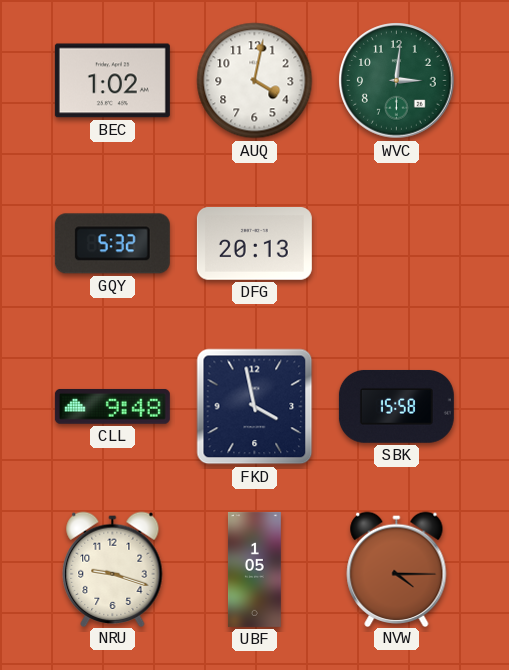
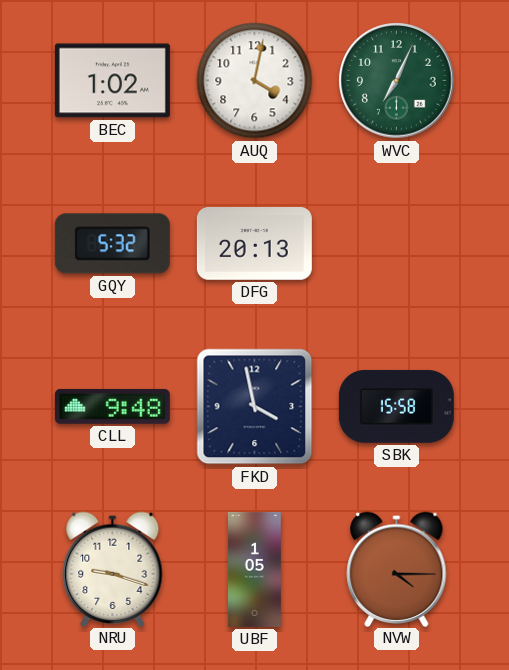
WVC: 3:01 -> 7:04
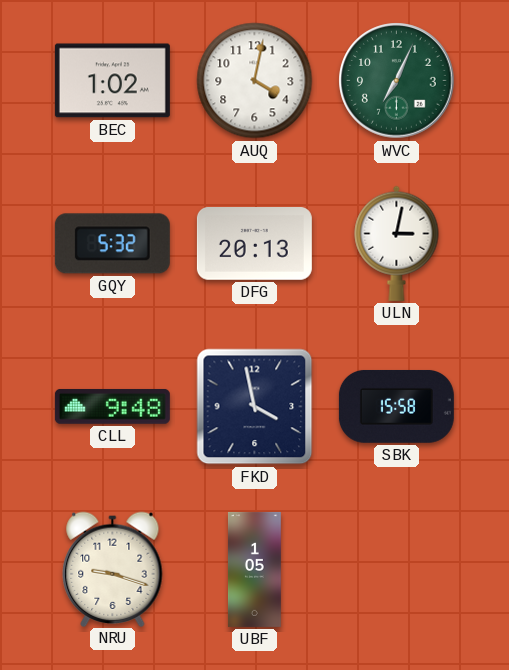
ULN: none -> 3:02
NVW: 4:15 -> none
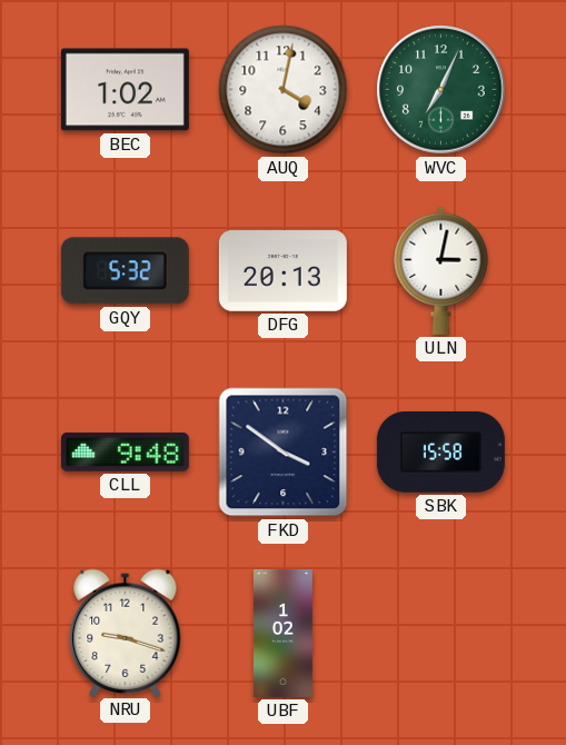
FKD: 3:58 -> 3:51
UBF: 1:05 -> 1:02
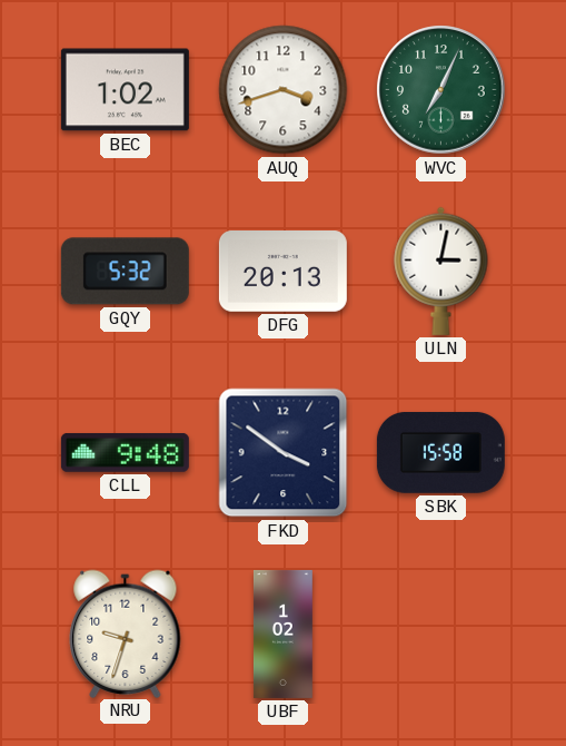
AUQ: 4:02 -> 3:42
NRU: 9:18 -> 9:33
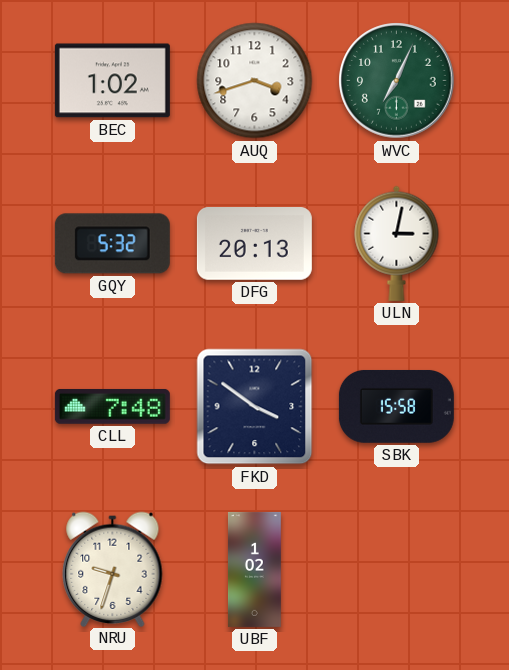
CLL: 9:48 -> 7:48
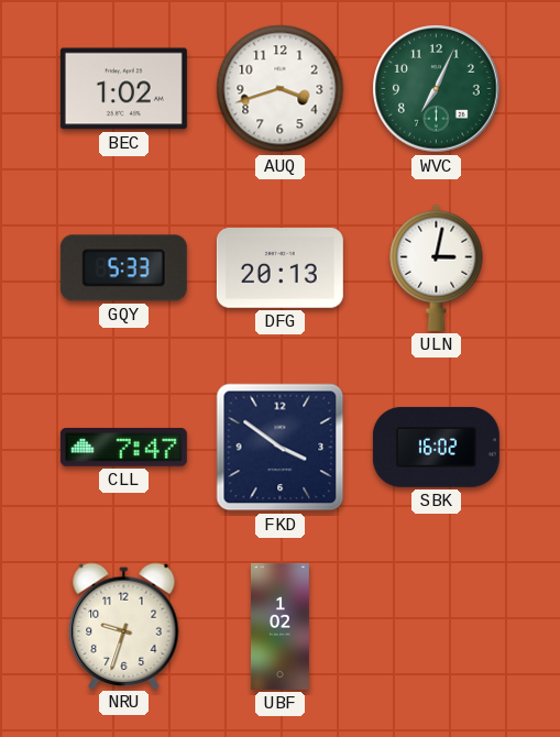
GQY: 5:32 -> 5:33
CLL: 7:48 -> 7:47
SBK: 15:58 -> 16:02
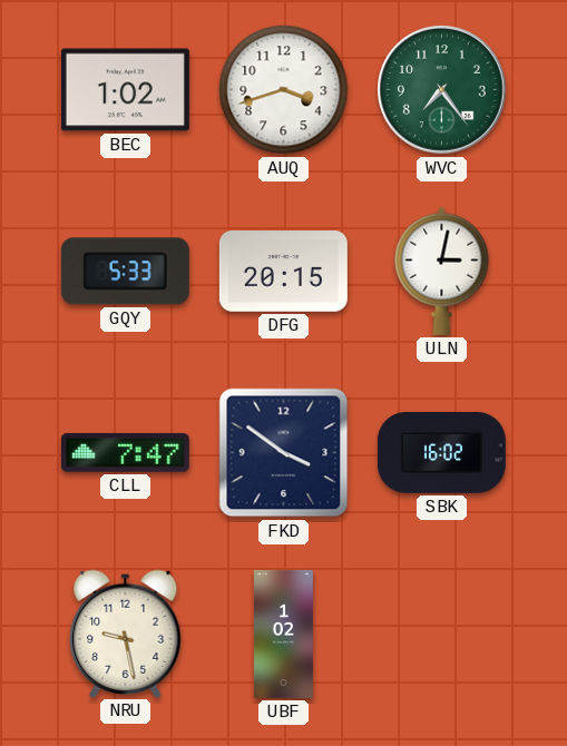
WVC: 7:04 -> 7:24
DFG: 20:13 -> 20:15
NRU: 9:33 -> 9:28
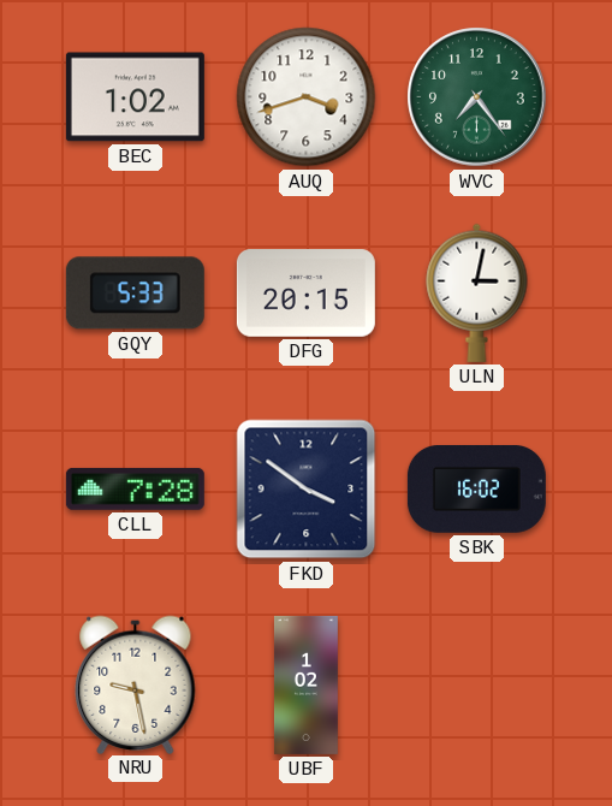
CLL: 7:47 -> 7:28
